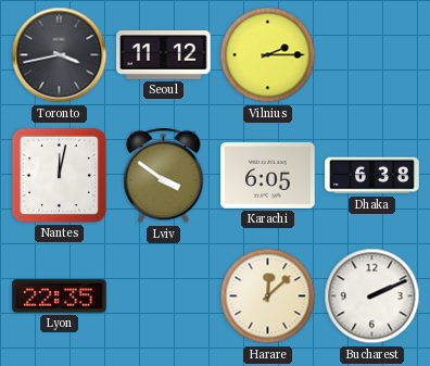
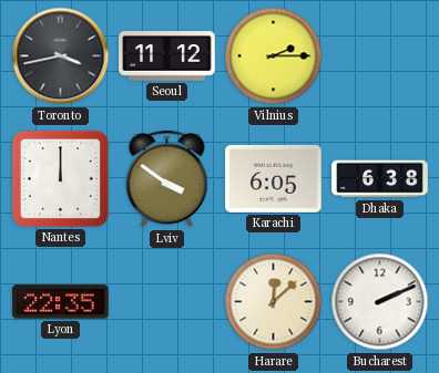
Nantes: 12:02 -> 12:00
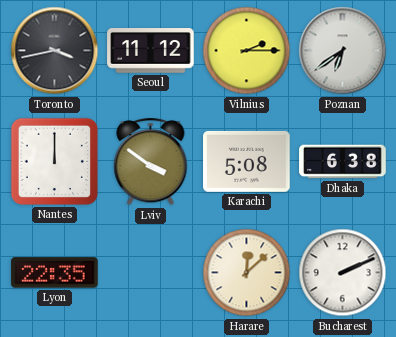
Poznan: none -> 6:39
Karachi: 6:05 -> 5:08
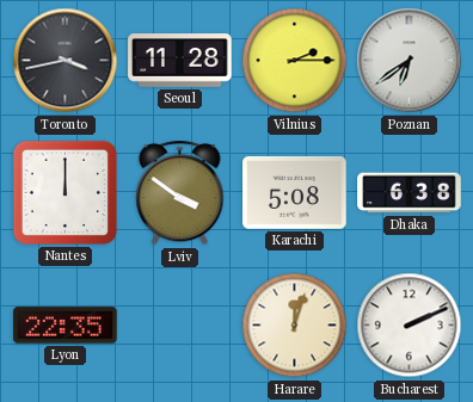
Seoul: 11:12 -> 11:28
Harare: 12:08 -> 12:03
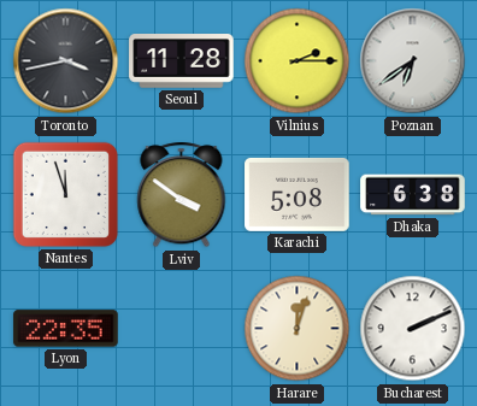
Nantes: 12:00 -> 11:57
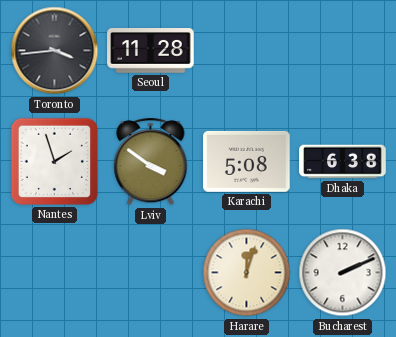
Toronto: 3:43 -> 3:44
Vilnius: 2:15 -> none
Poznan: 6:39 -> none
Nantes: 11:57 -> 1:57
Lyon: 22:35 -> none
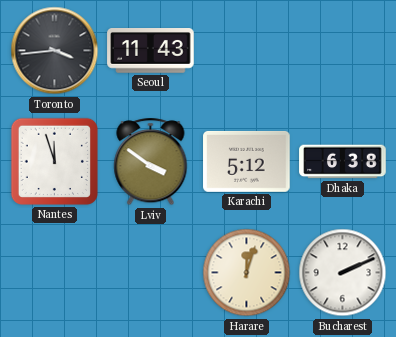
Seoul: 11:28 -> 11:43
Nantes: 1:57 -> 11:57
Karachi: 5:08 -> 5:12
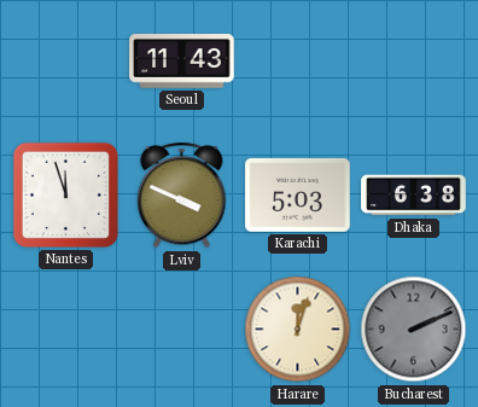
Toronto: 3:44 -> none
Lviv: 3:51 -> 3:49
Karachi: 5:12 -> 5:03
Bucharest dial: white -> grey
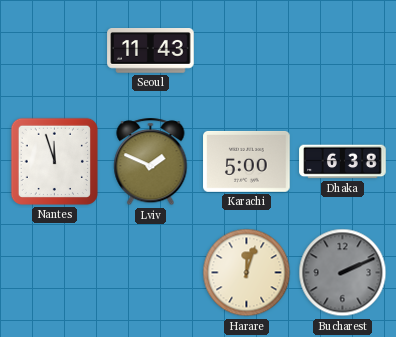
Lviv: 3:49 -> 1:49
Karachi: 5:03 -> 5:00
